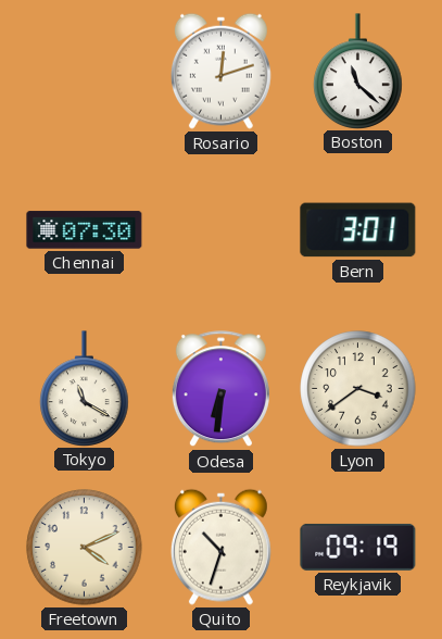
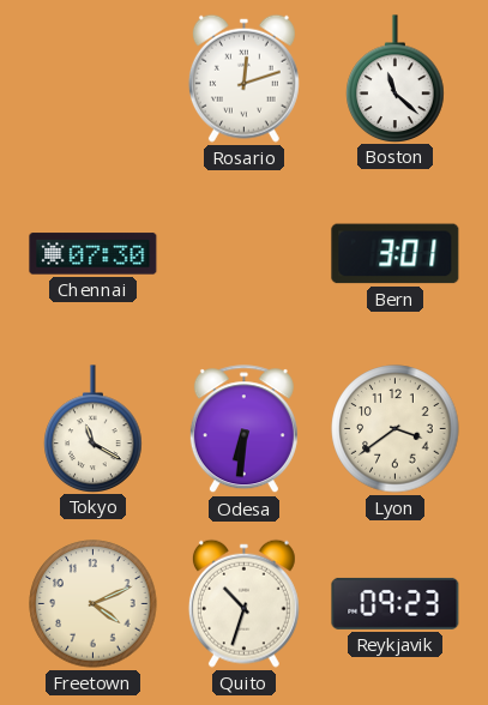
Reykjavik: 09:19 -> 09:23
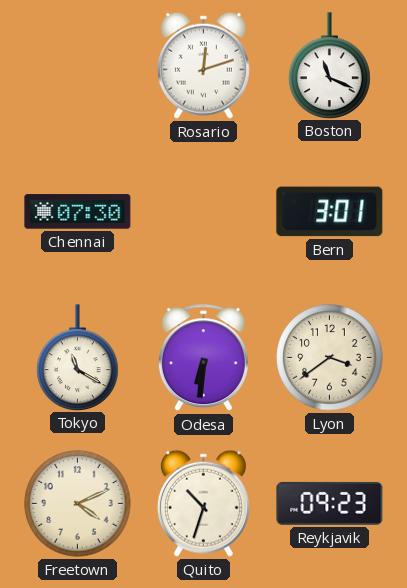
Boston: 11:22 -> 11:19
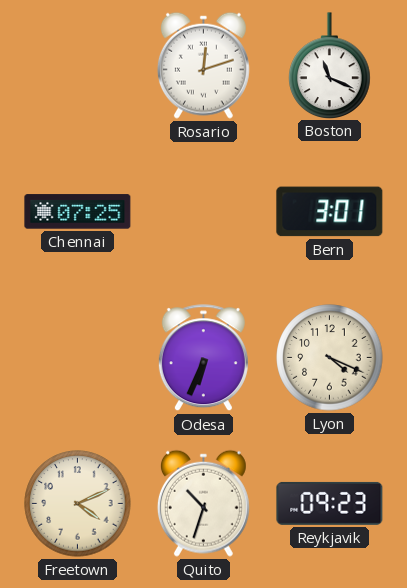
Chennai: 07:30 -> 07:25
Tokyo: 11:20 -> none
Odesa: 6:31 -> 6:34
Lyon: 3:39 -> 4:19
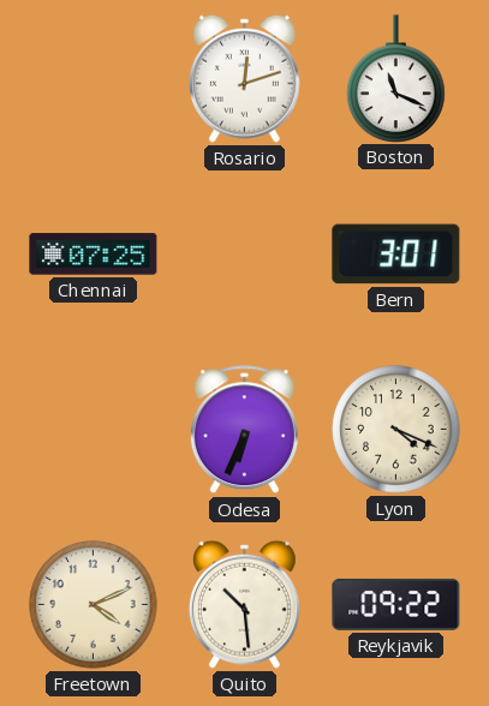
Quito: 10:33 -> 10:29
Reykjavik: 09:23 -> 09:22
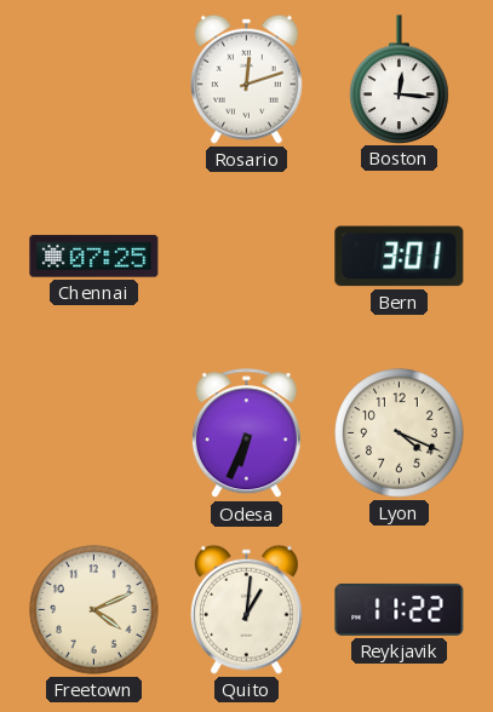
Boston: 11:19 -> 12:16
Quito: 10:29 -> 1:01
Reykjavik: 09:22 -> 11:22
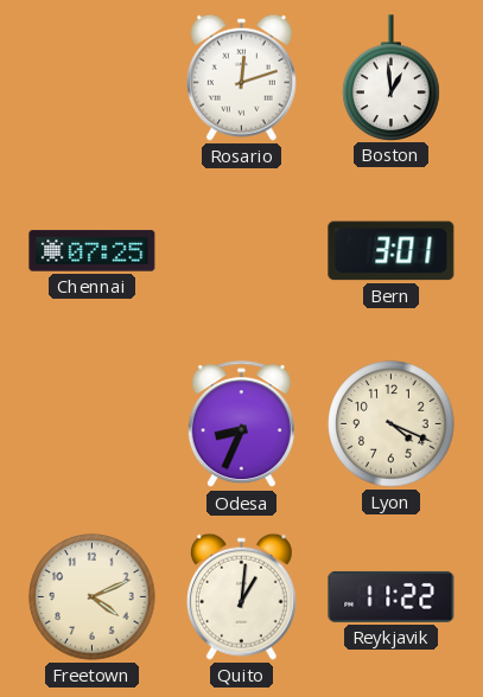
Boston: 12:16 -> 12:59
Odesa: 6:34 -> 8:34
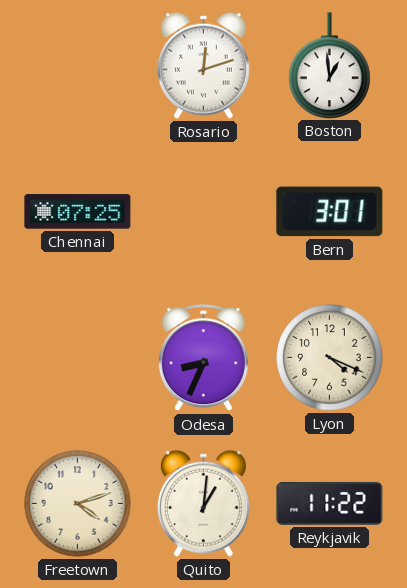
Freetown: 4:11 -> 4:12
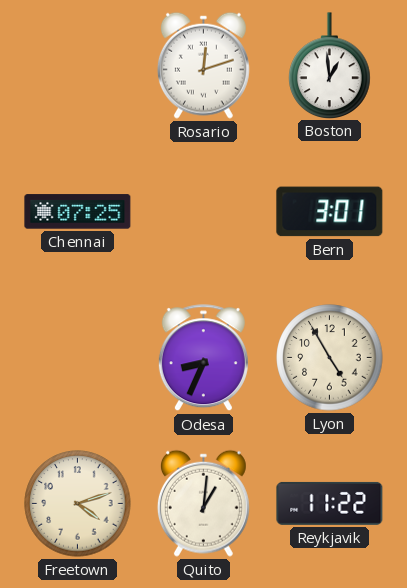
Lyon: 4:19 -> 4:55
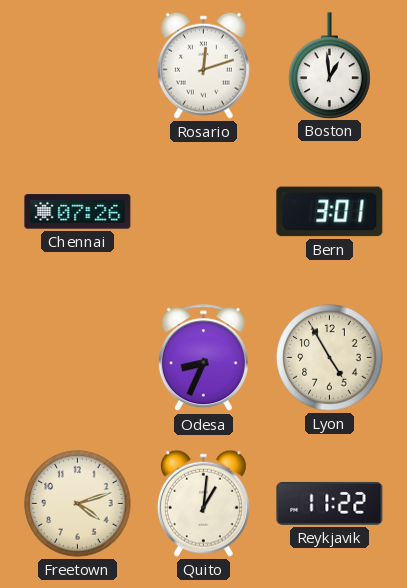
Chennai: 07:25 -> 07:26
